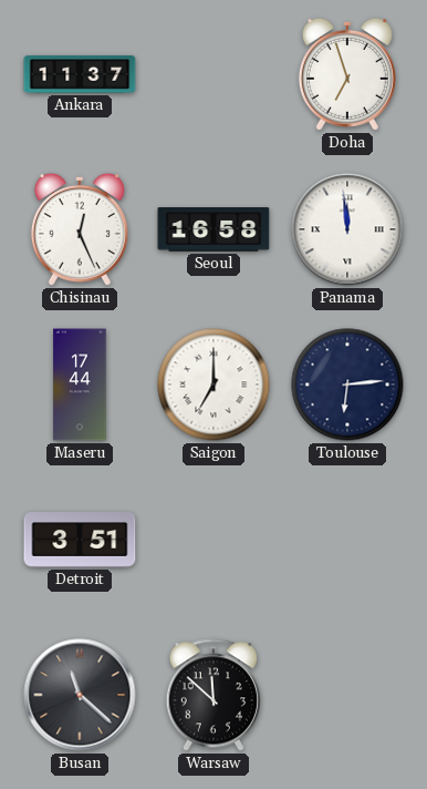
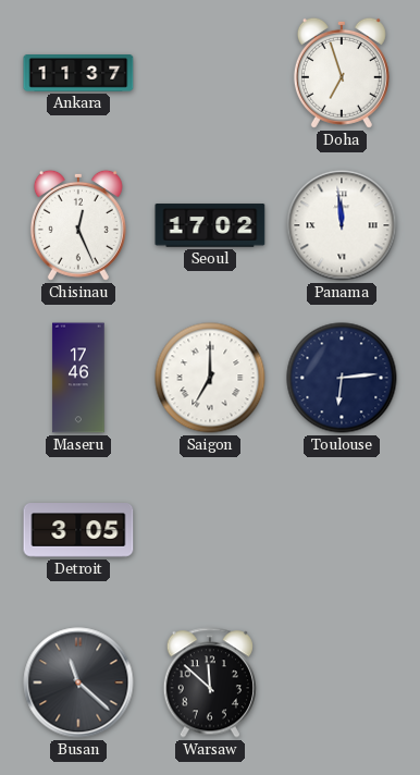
Seoul: 16:58 -> 17:02
Maseru: 17:44 -> 17:46
Detroit: 3:51 -> 3:05
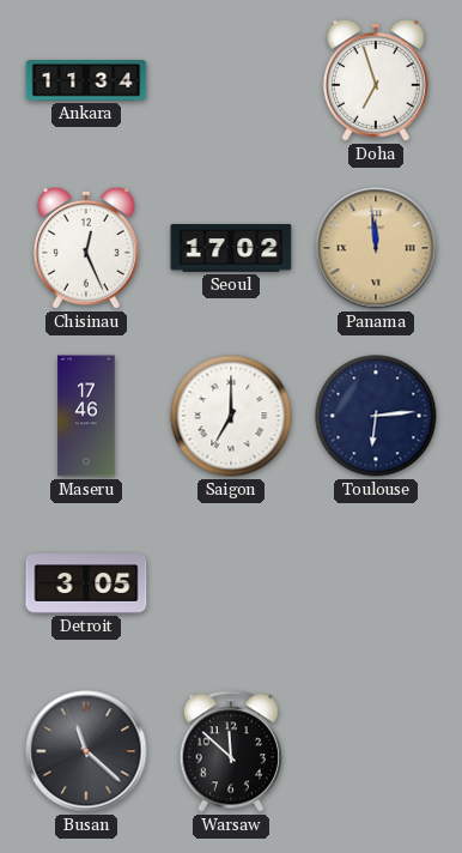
Ankara: 11:37 -> 11:34
Panama dial: white -> champagne
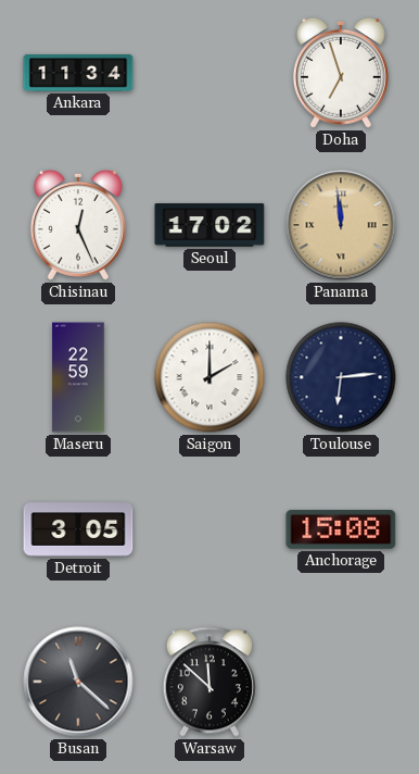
Maseru: 17:46 -> 22:59
Saigon: 7:00 -> 2:00
Anchorage: none -> 15:08
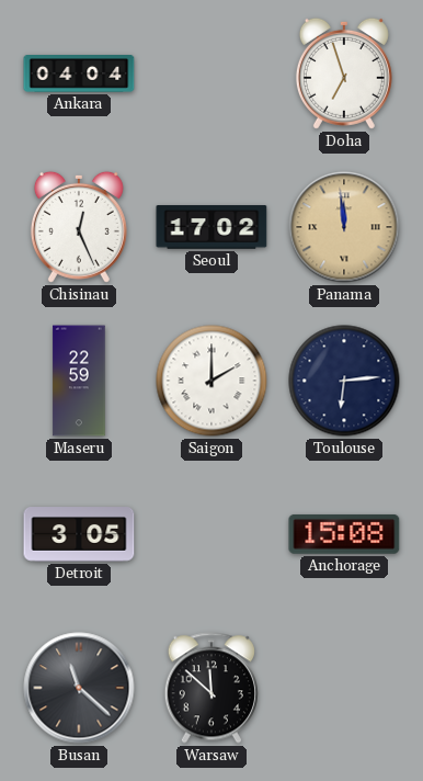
Ankara: 11:34 -> 04:04
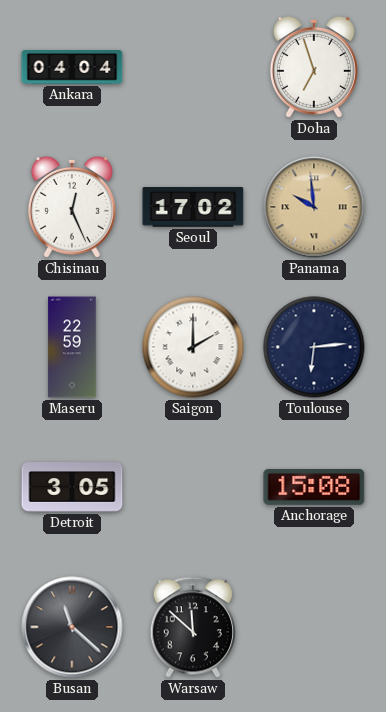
Panama: 11:59 -> 9:59
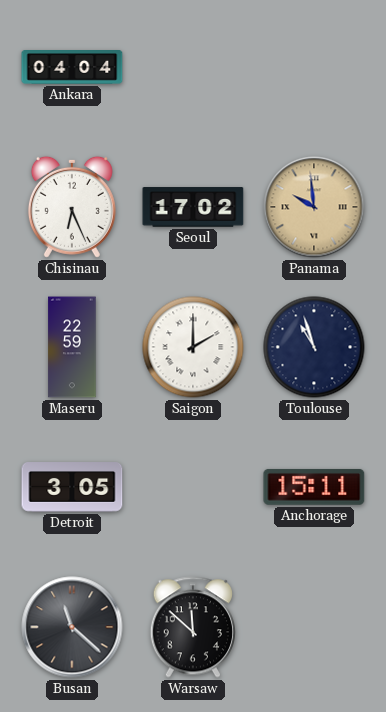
Doha: 6:57 -> none
Chisinau: 12:26 -> 6:26
Toulouse: 6:14 -> 10:57
Anchorage: 15:08 -> 15:11
